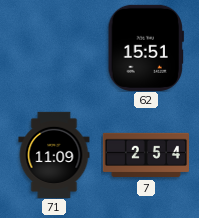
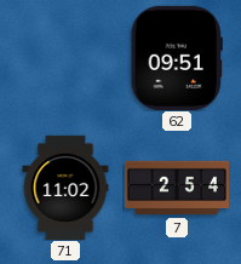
62: 15:51 -> 09:51
71: 11:09 -> 11:02
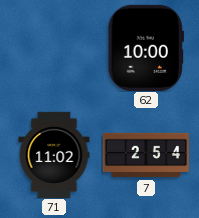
62: 09:51 -> 10:00
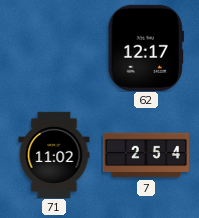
62: 10:00 -> 12:17
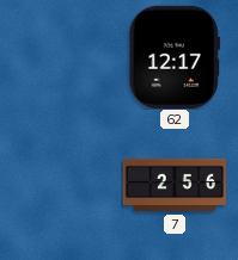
71: 11:02 -> none
7: 2:54 -> 2:56
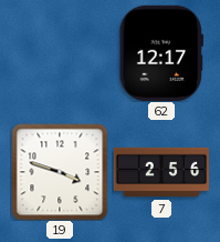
19: none -> 3:48
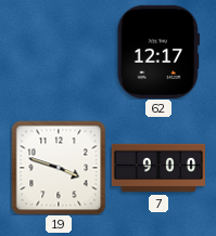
7: 2:56 -> 9:00
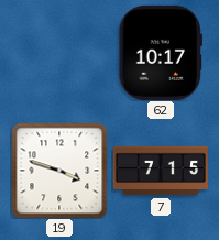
62: 12:17 -> 10:17
7: 9:00 -> 7:15
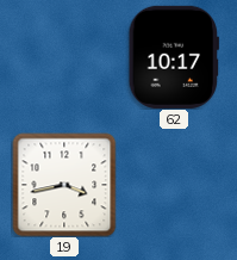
19: 3:48 -> 3:43
7: 7:15 -> none
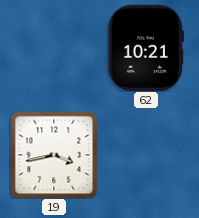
62: 10:17 -> 10:21
